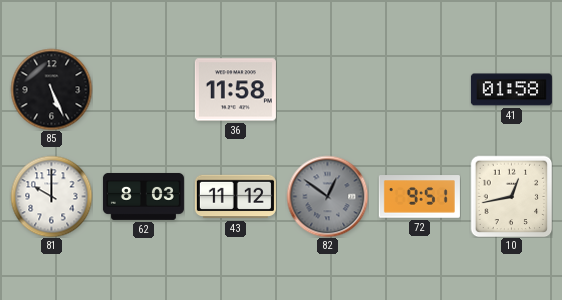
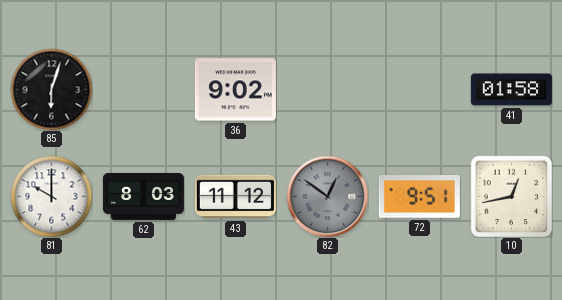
85: 5:26 -> 6:03
36: 11:58 -> 9:02
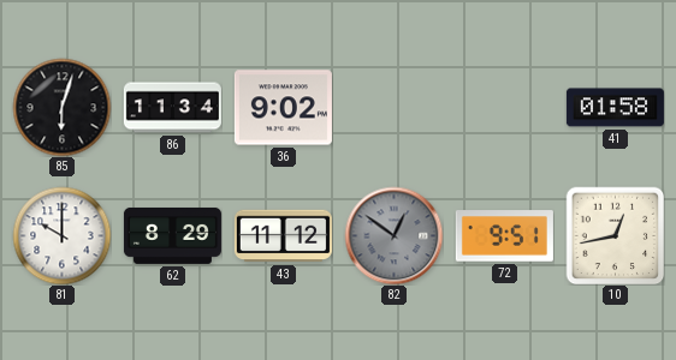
86: none -> 11:34
62: 8:03 -> 8:29
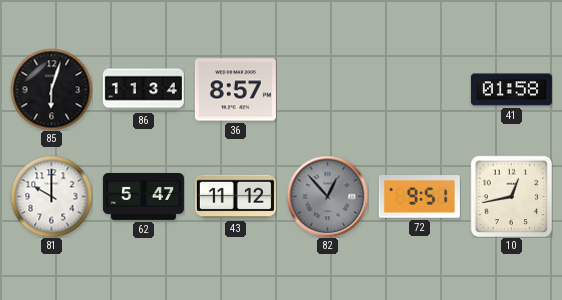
36: 9:02 -> 8:57
62: 8:29 -> 5:47
82: 12:51 -> 12:53
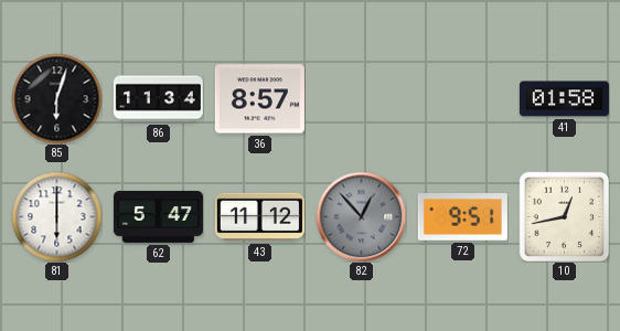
81: 10:00 -> 6:00
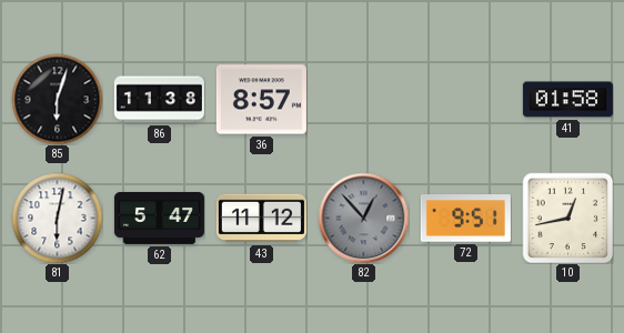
86: 11:34 -> 11:38
81: 6:00 -> 6:02
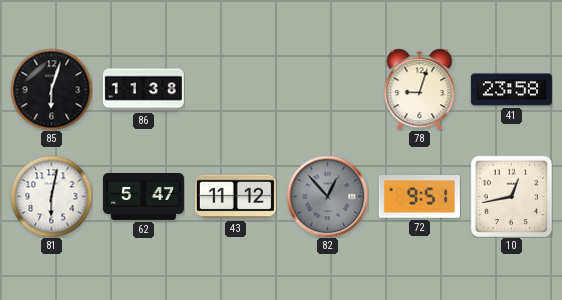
36: 8:57 -> none
78: none -> 9:03
41: 01:58 -> 23:58
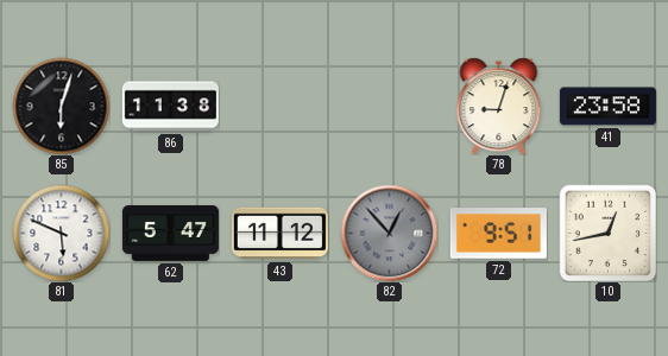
81: 6:02 -> 5:49
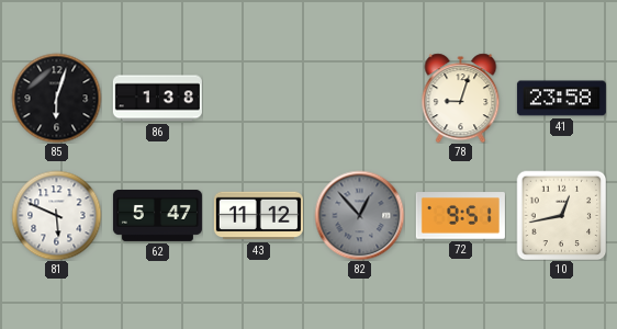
86: 11:38 -> 1:38
